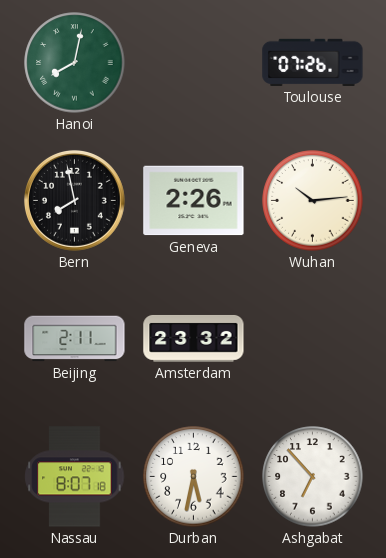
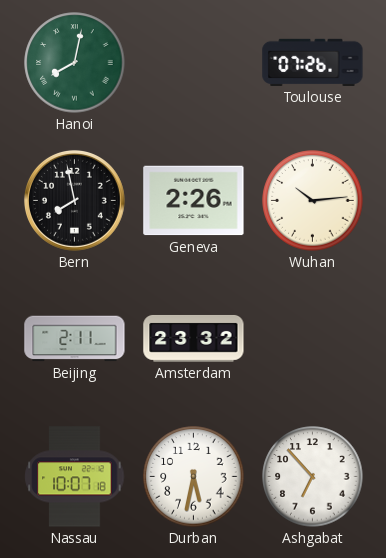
Nassau: 8:07 -> 10:07
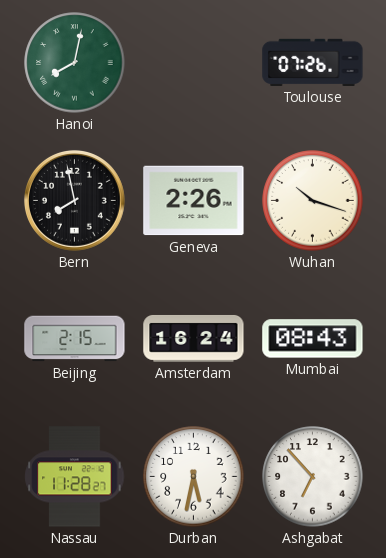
Wuhan: 10:14 -> 10:18
Beijing: 2:11 -> 2:15
Amsterdam: 23:32 -> 16:24
Mumbai: none -> 08:43
Nassau: 10:07 -> 11:28
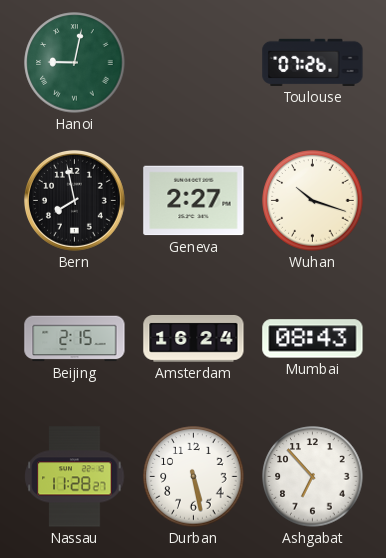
Hanoi: 8:02 -> 9:02
Geneva: 2:26 -> 2:27
Durban: 5:32 -> 5:28
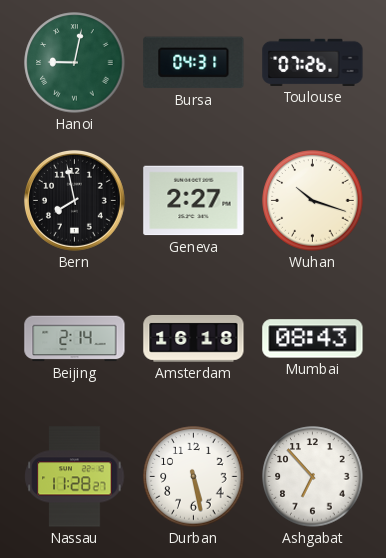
Bursa: none -> 04:31
Beijing: 2:15 -> 2:14
Amsterdam: 16:24 -> 16:18
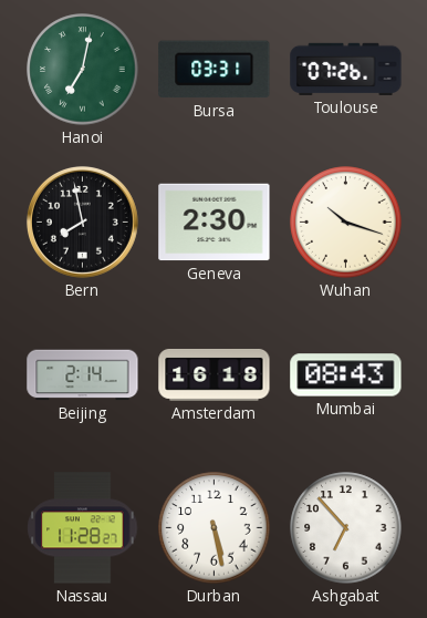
Hanoi: 9:02 -> 7:02
Bursa: 04:31 -> 03:31
Geneva: 2:27 -> 2:30
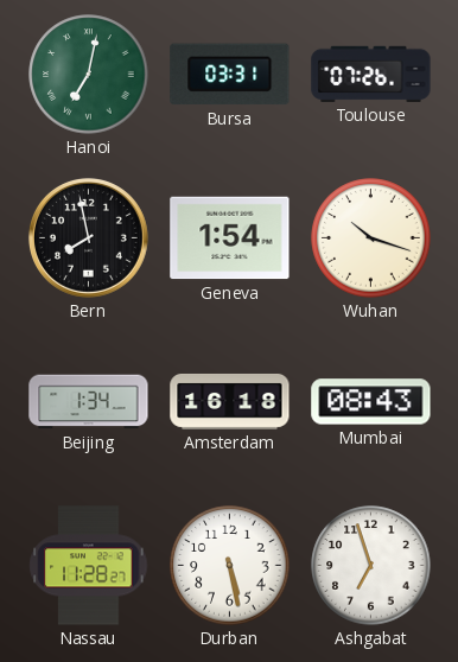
Geneva: 2:30 -> 1:54
Beijing: 2:14 -> 1:34
Ashgabat: 6:53 -> 6:57
